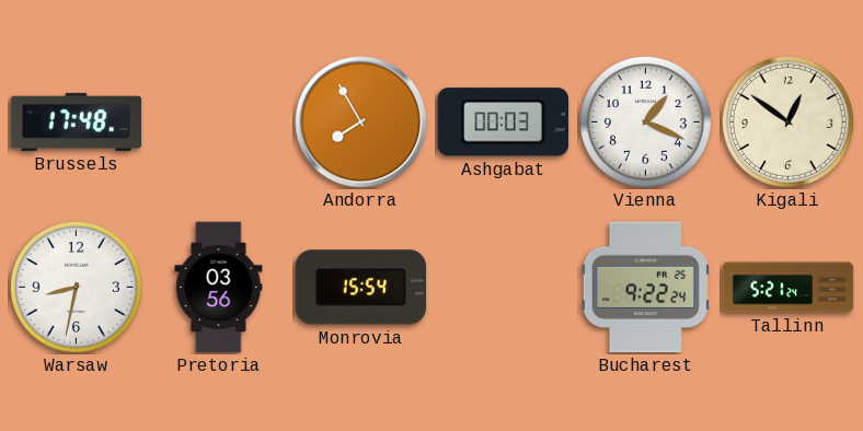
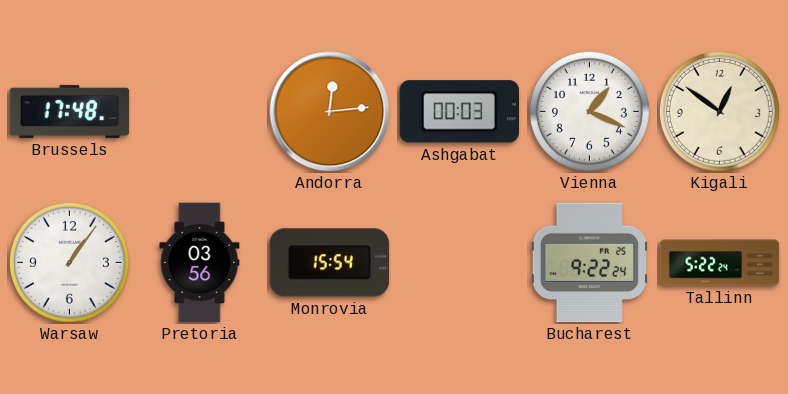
Andorra: 7:55 -> 12:14
Warsaw: 8:32 -> 1:06
Tallinn: 5:21 -> 5:22
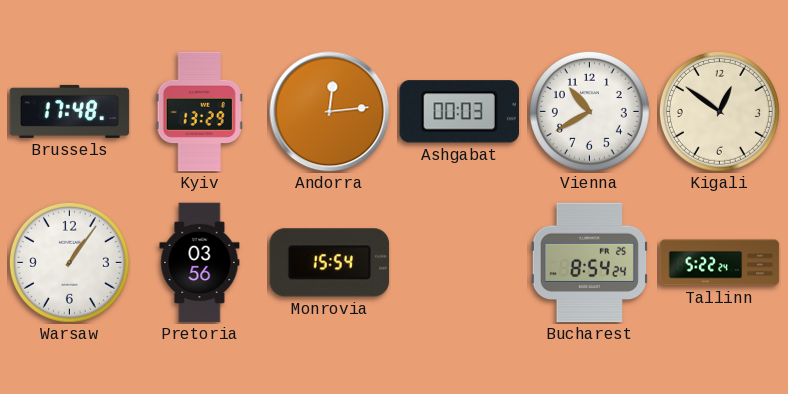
Kyiv: none -> 13:29
Vienna: 1:19 -> 10:40
Bucharest: 9:22 -> 8:54
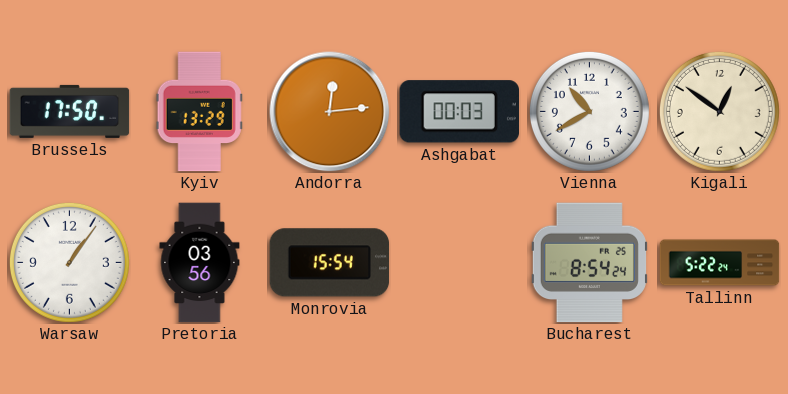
Brussels: 17:48 -> 17:50
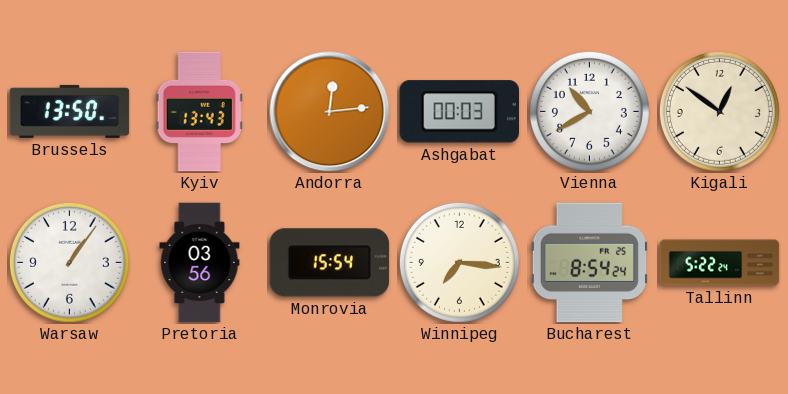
Brussels: 17:50 -> 13:50
Kyiv: 13:29 -> 13:43
Winnipeg: none -> 7:16
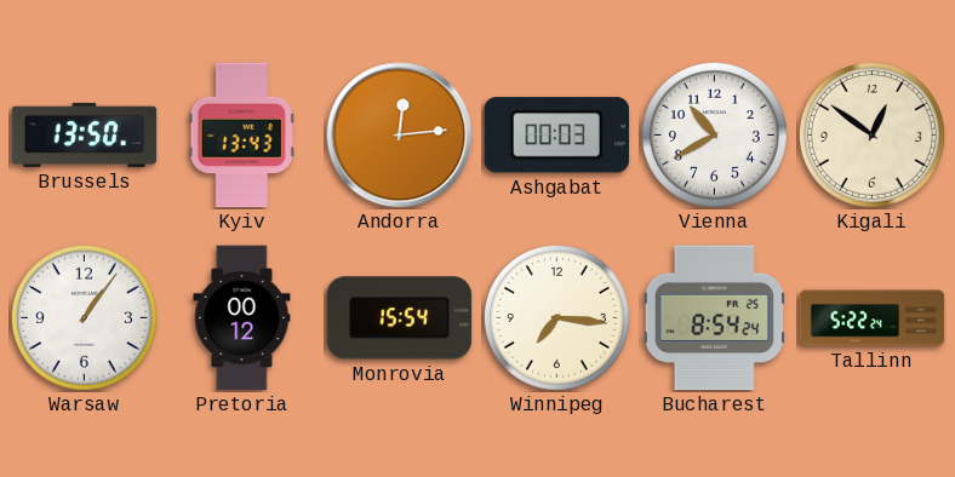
Pretoria: 03:56 -> 00:12
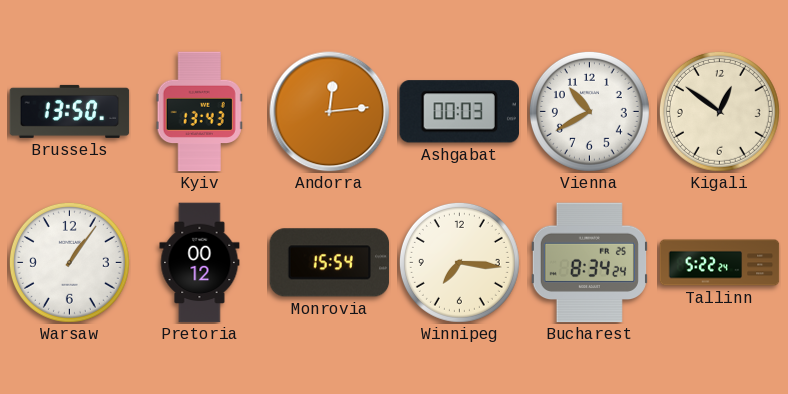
Bucharest: 8:54 -> 8:34
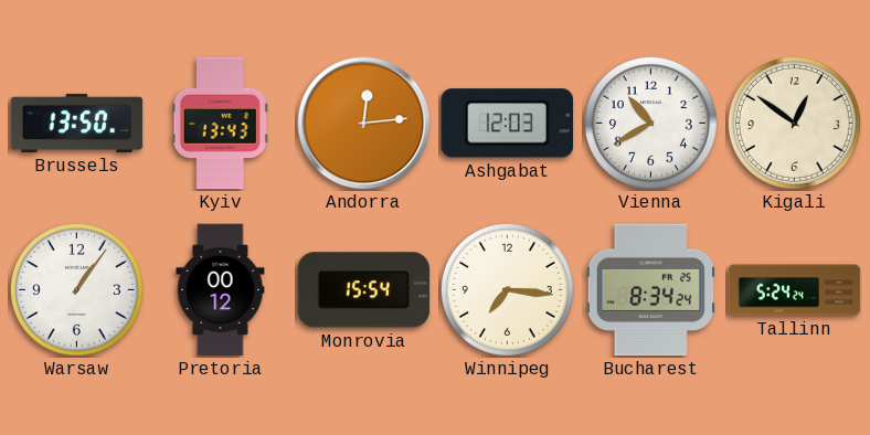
Ashgabat: 00:03 -> 12:03
Tallinn: 5:22 -> 5:24
